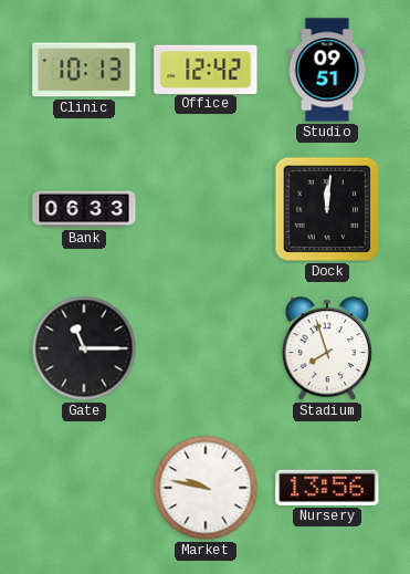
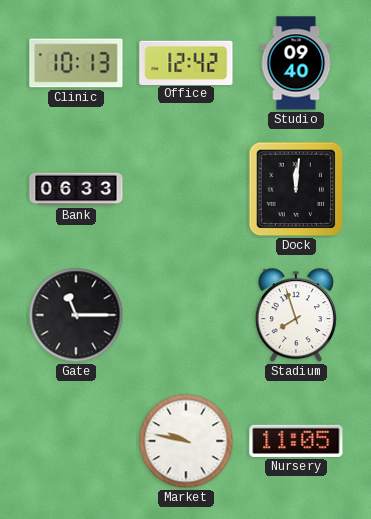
Studio: 09:51 -> 09:40
Nursery: 13:56 -> 11:05
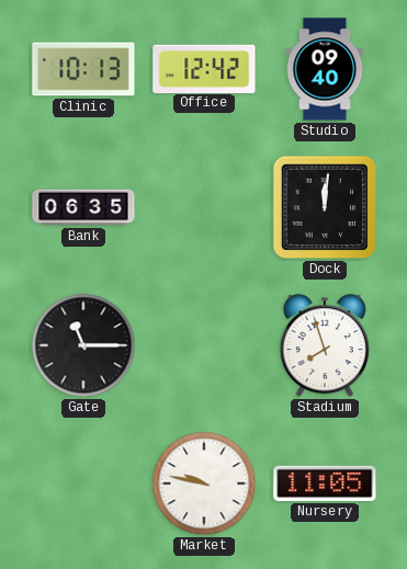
Bank: 06:33 -> 06:35
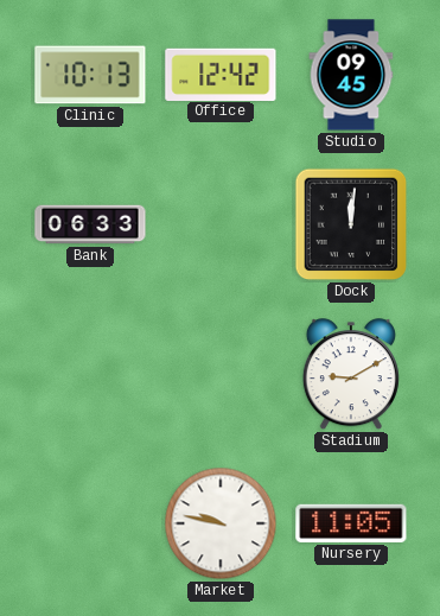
Studio: 09:40 -> 09:45
Bank: 06:35 -> 06:33
Gate: 11:15 -> none
Stadium: 7:57 -> 9:10
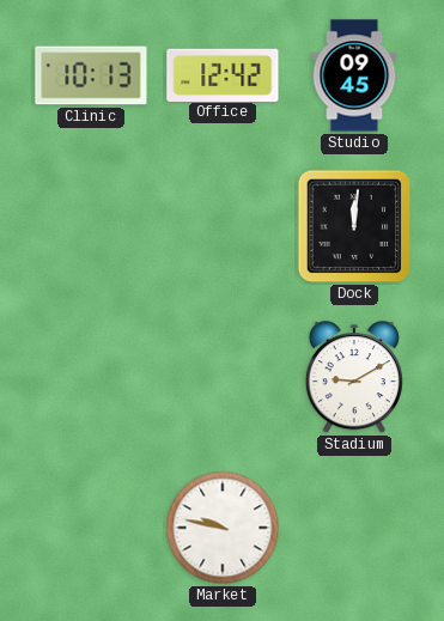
Bank: 06:33 -> none
Nursery: 11:05 -> none
